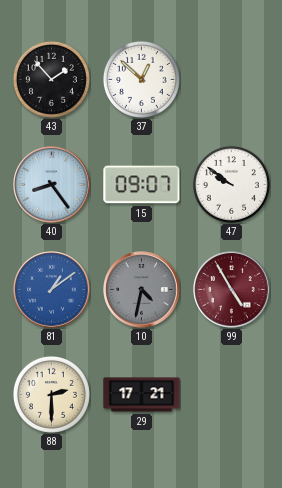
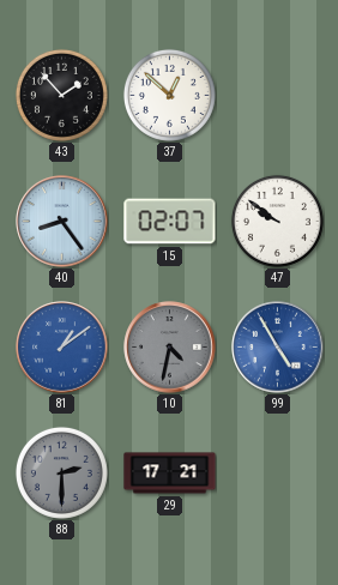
15: 09:07 -> 02:07
99 dial: burgundy -> blue
88 dial: cream -> grey
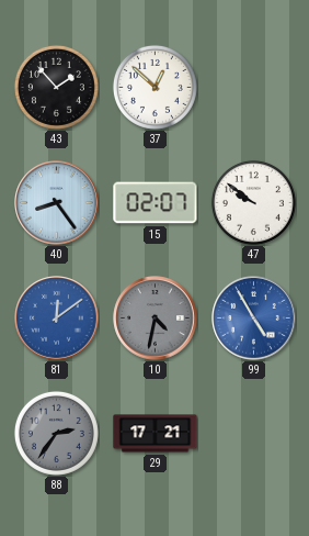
81: 1:09 -> 12:09
88: 2:30 -> 2:36
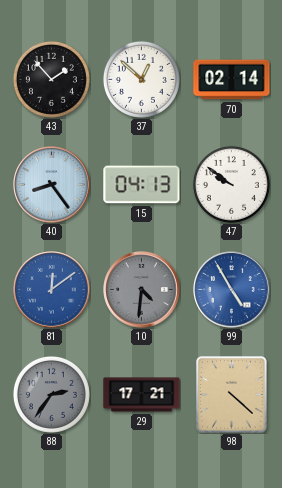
70: none -> 02:14
15: 02:07 -> 04:13
10: 4:32 -> 4:31
98: none -> 4:22
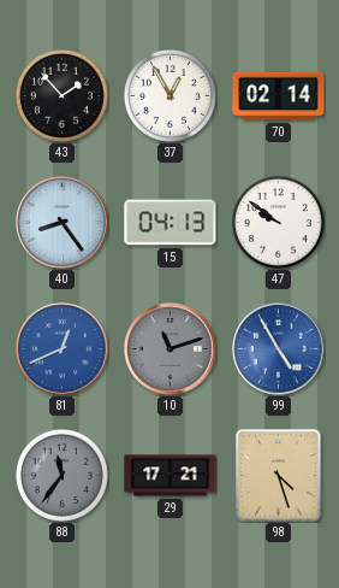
37: 12:52 -> 12:55
81: 12:09 -> 12:41
10: 4:31 -> 11:12
88: 2:36 -> 11:36
98: 4:22 -> 4:27
